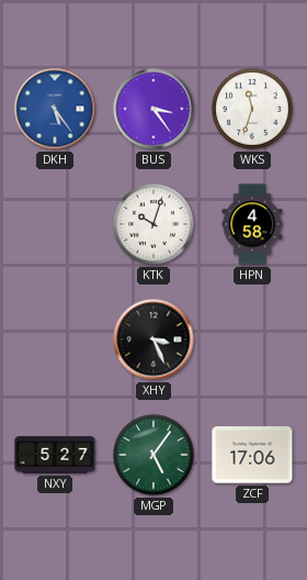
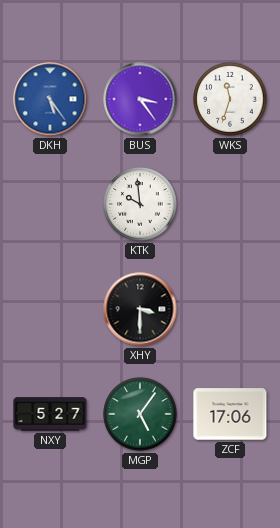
KTK: 10:03 -> 9:59
HPN: 4:58 -> none
XHY: 3:26 -> 3:30
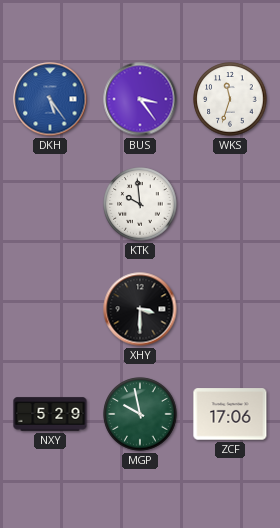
NXY: 5:27 -> 5:29
MGP: 5:06 -> 9:58
